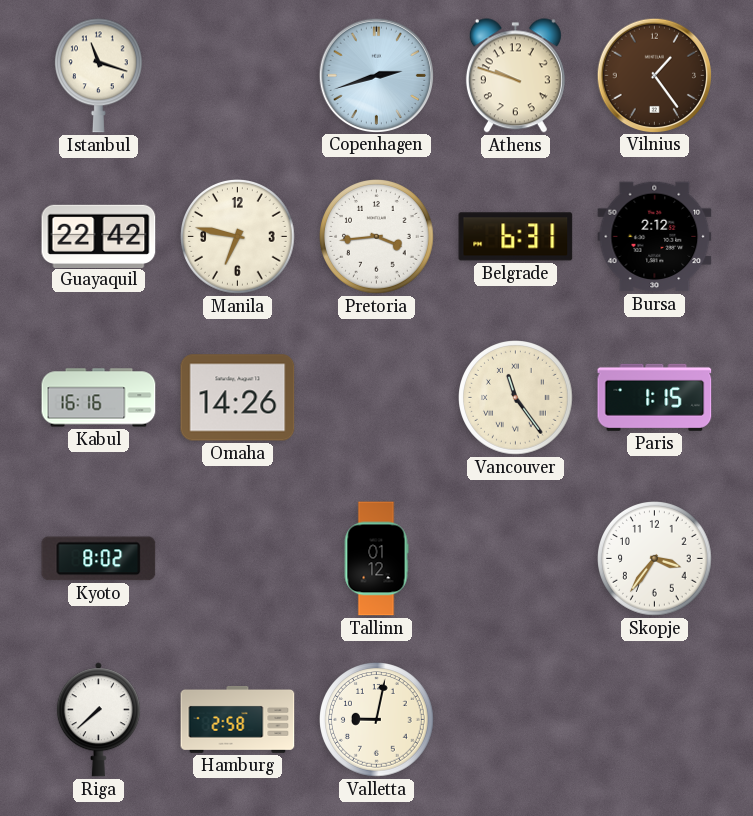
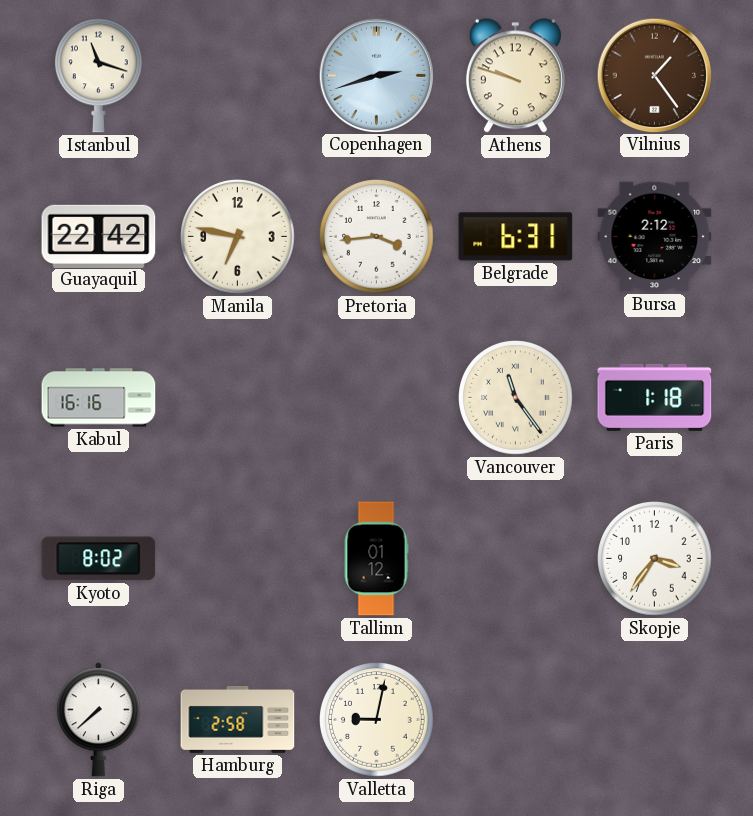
Omaha: 14:26 -> none
Paris: 1:15 -> 1:18
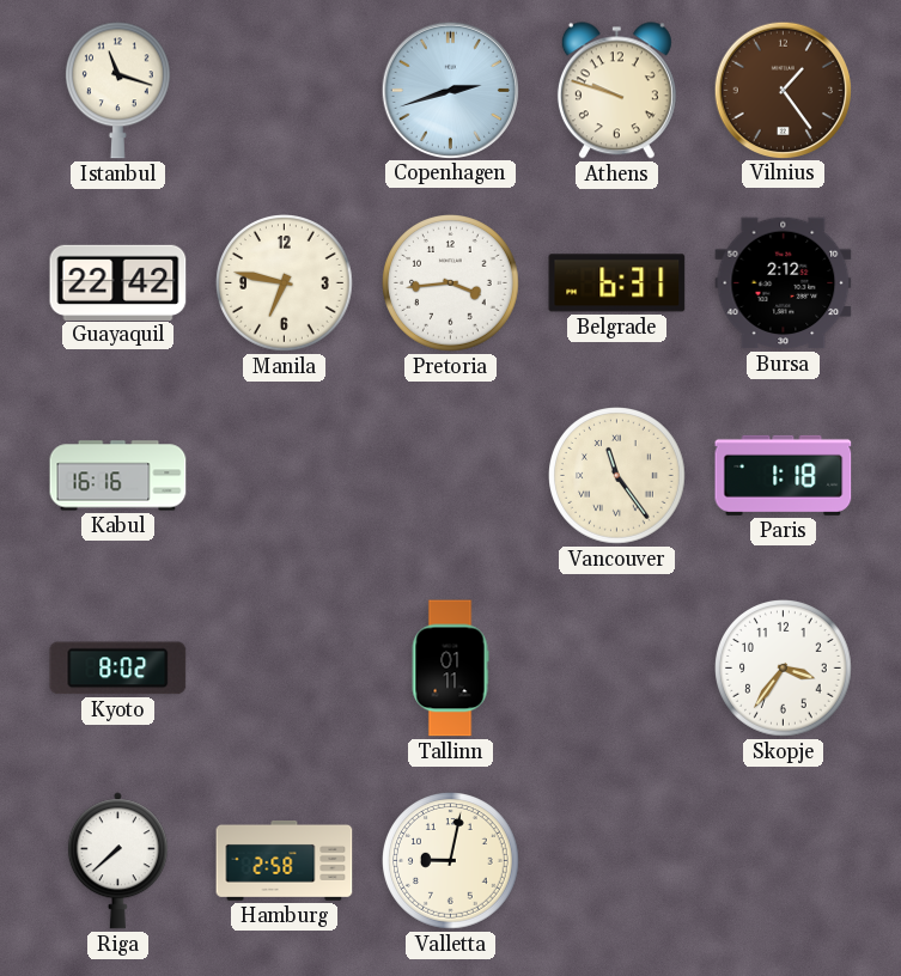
Tallinn: 01:12 -> 01:11
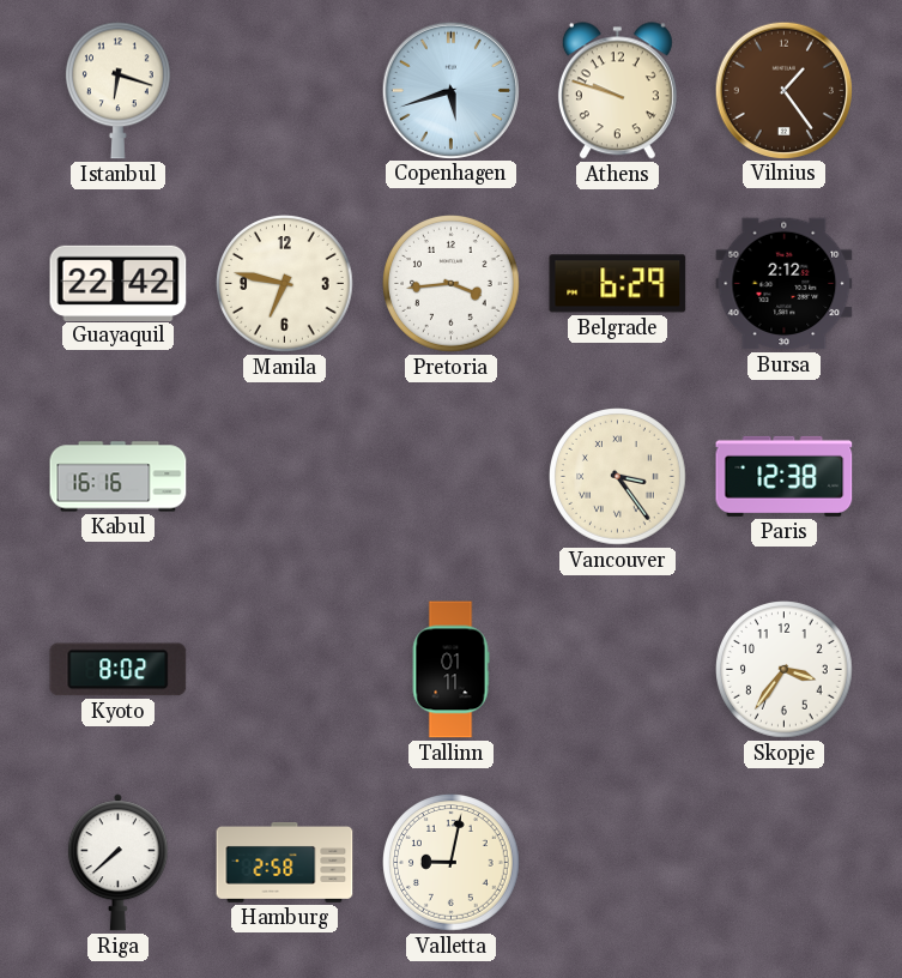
Istanbul: 11:18 -> 6:18
Copenhagen: 2:42 -> 5:42
Belgrade: 6:31 -> 6:29
Vancouver: 11:24 -> 3:24
Paris: 1:18 -> 12:38
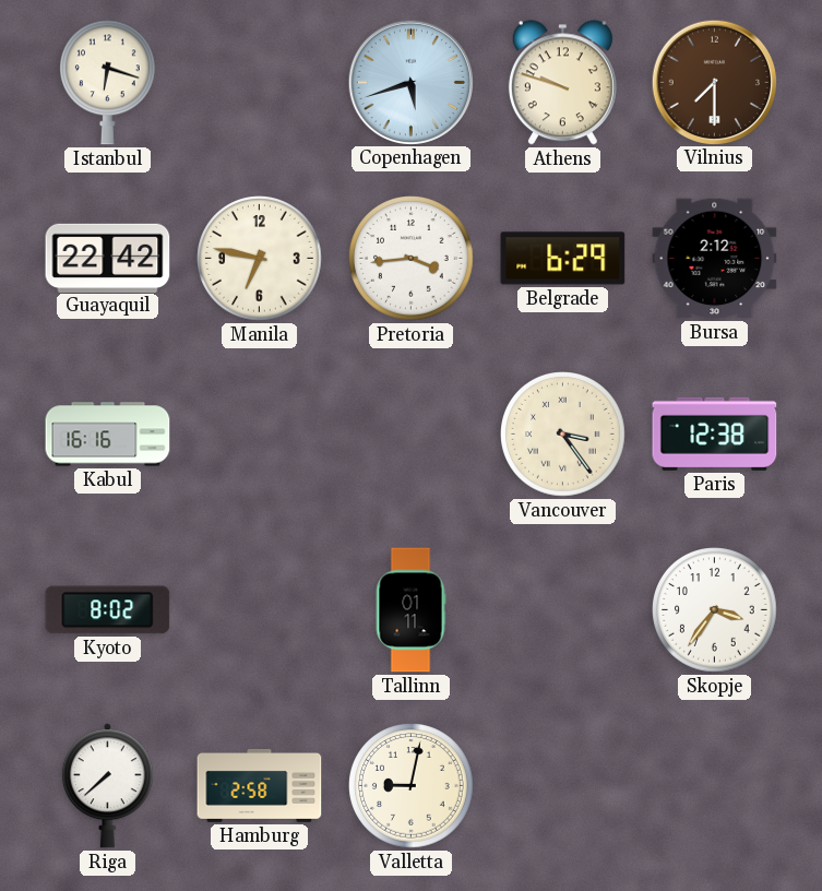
Vilnius: 1:24 -> 7:30
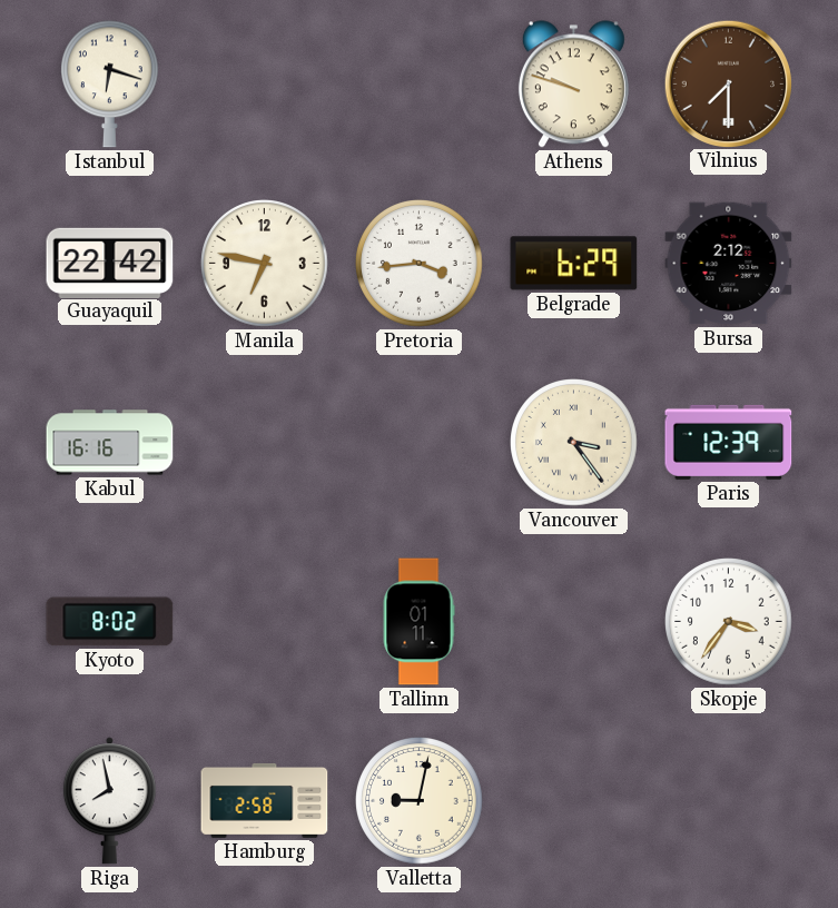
Copenhagen: 5:42 -> none
Paris: 12:38 -> 12:39
Riga: 7:38 -> 7:58
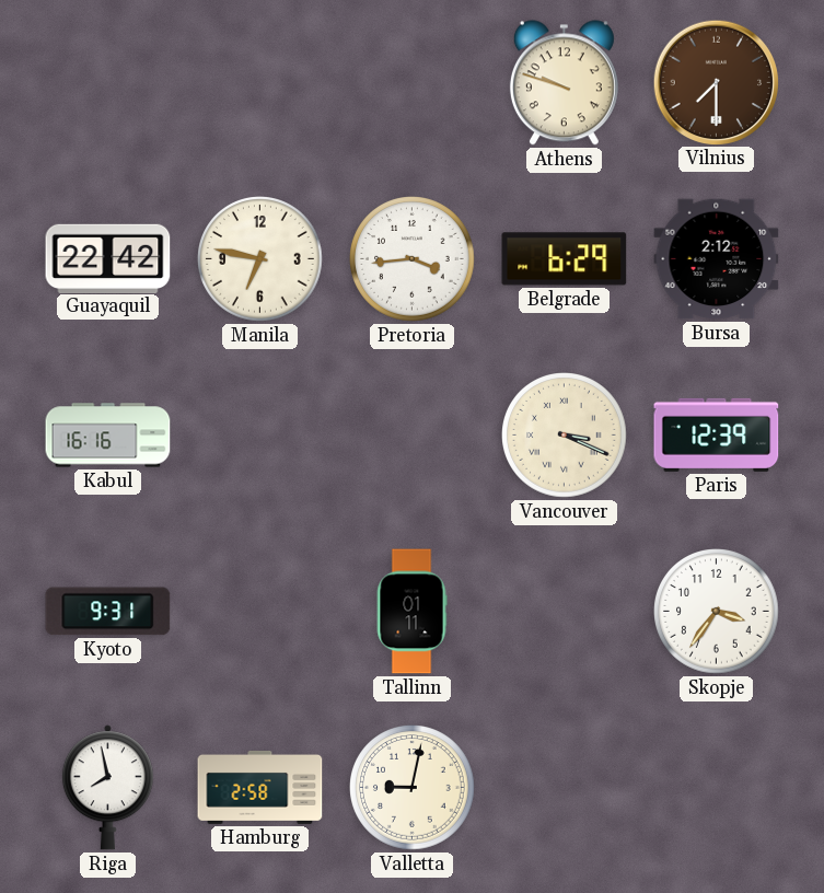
Istanbul: 6:18 -> none
Vancouver: 3:24 -> 3:19
Kyoto: 8:02 -> 9:31
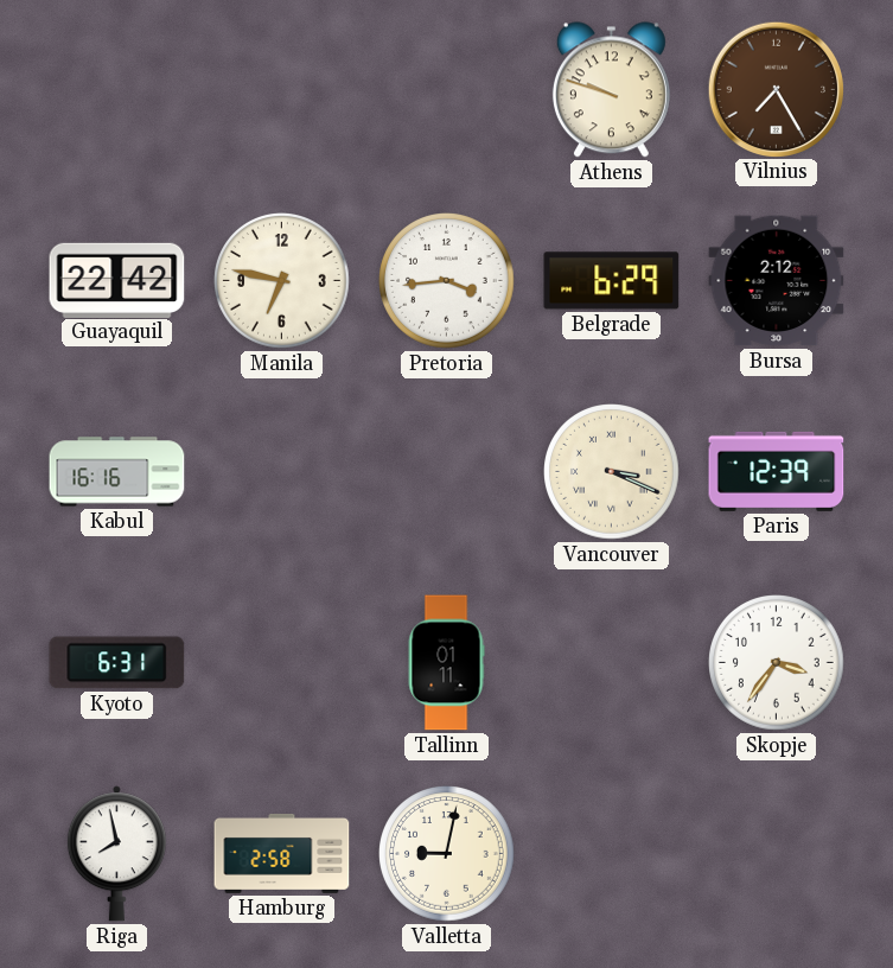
Vilnius: 7:30 -> 7:25
Kyoto: 9:31 -> 6:31
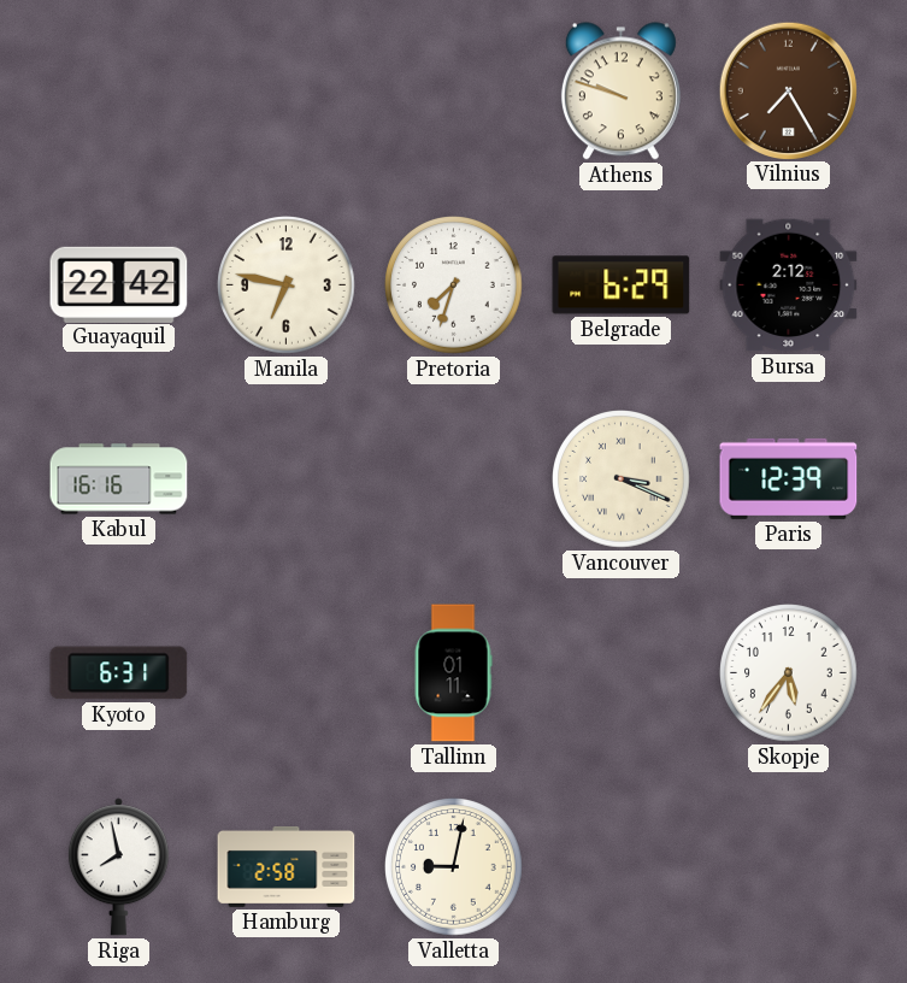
Pretoria: 3:44 -> 7:33
Skopje: 3:36 -> 5:36
